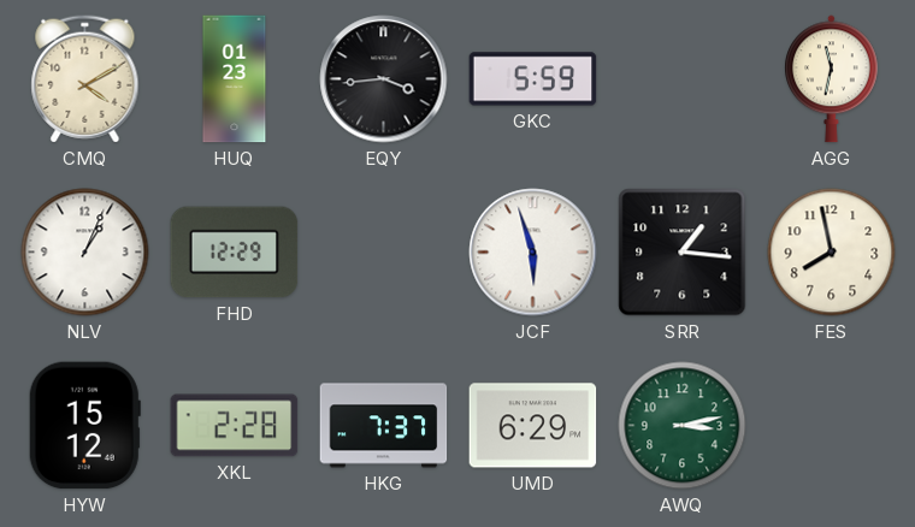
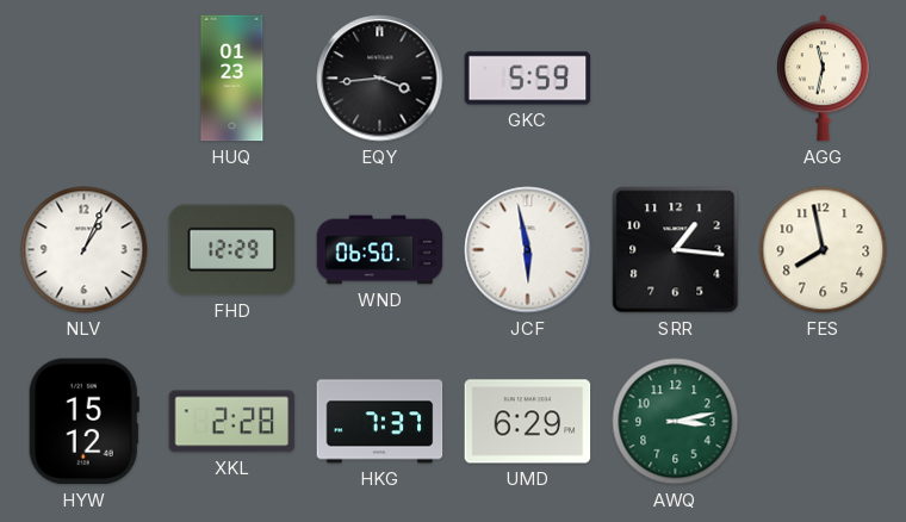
CMQ: 4:10 -> none
WND: none -> 06:50
JCF: 5:57 -> 5:58
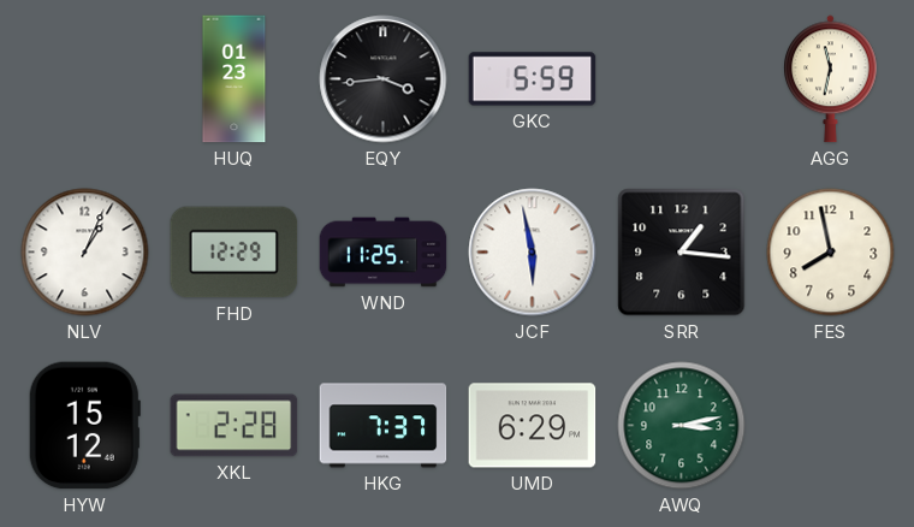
WND: 06:50 -> 11:25
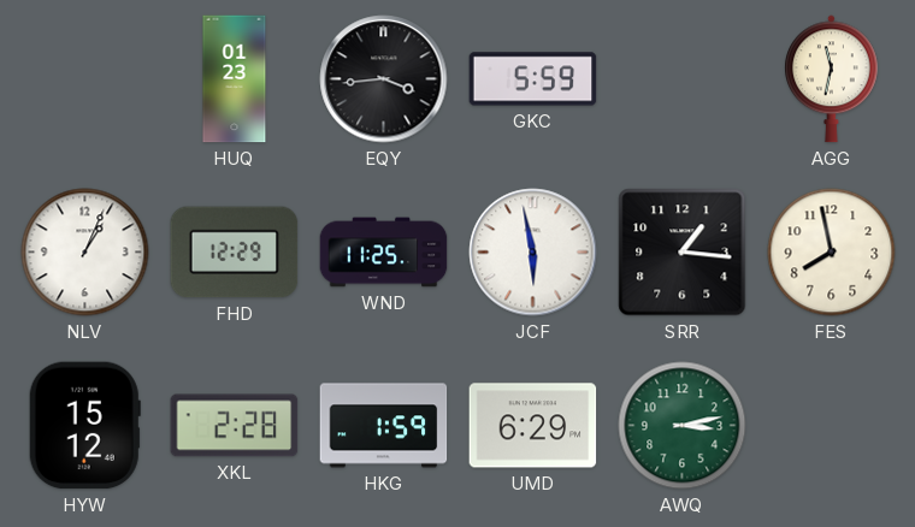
HKG: 7:37 -> 1:59
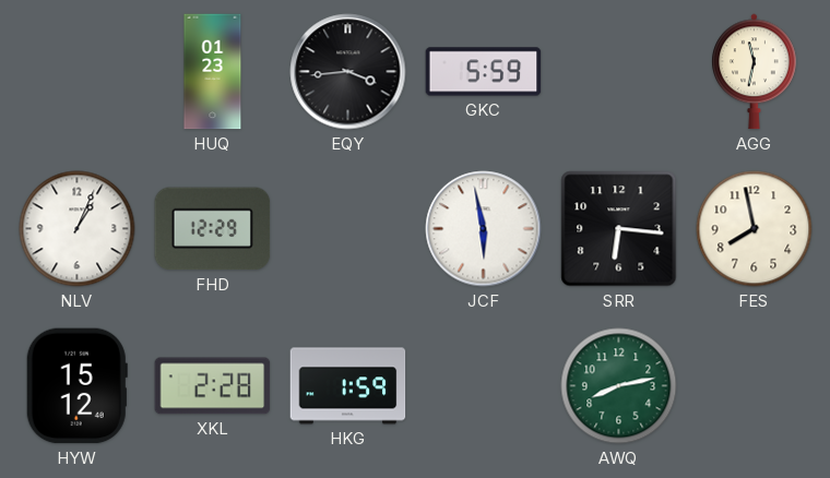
WND: 11:25 -> none
SRR: 1:16 -> 6:16
UMD: 6:29 -> none
AWQ: 3:13 -> 8:13
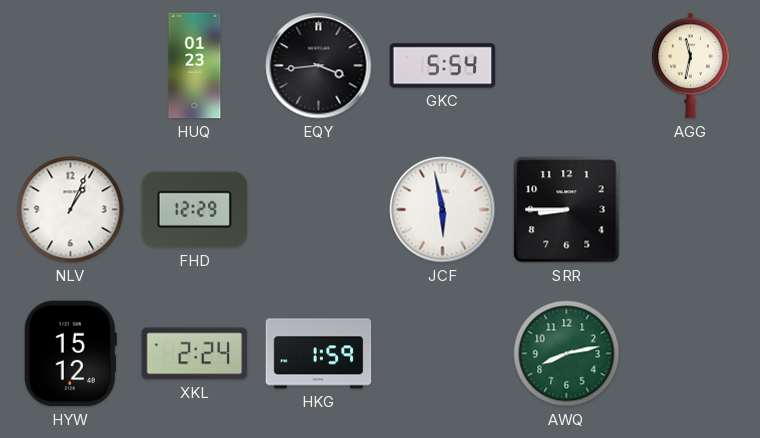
GKC: 5:59 -> 5:54
SRR: 6:16 -> 8:45
FES: 7:58 -> none
XKL: 2:28 -> 2:24
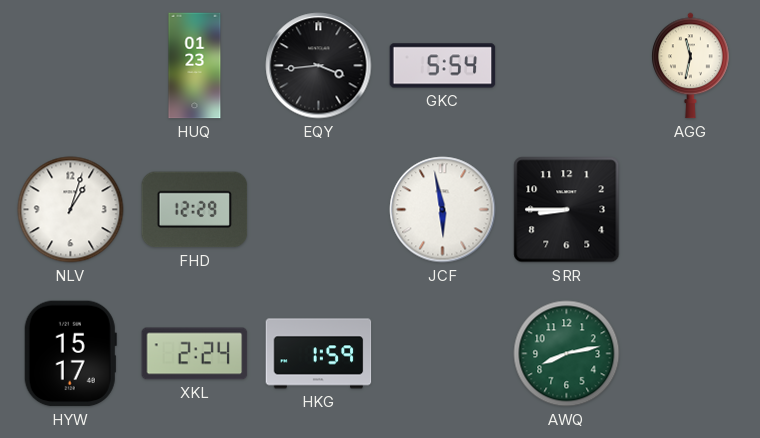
NLV: 1:04 -> 1:03
HYW: 15:12 -> 15:17
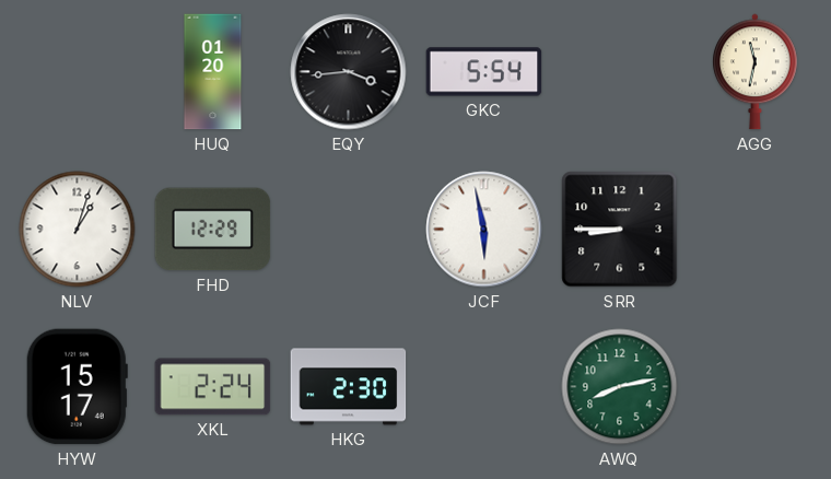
HUQ: 01:23 -> 01:20
HKG: 1:59 -> 2:30
